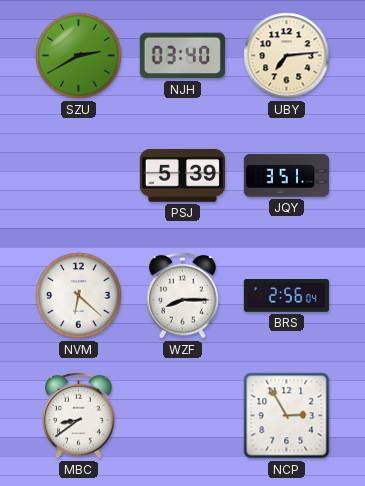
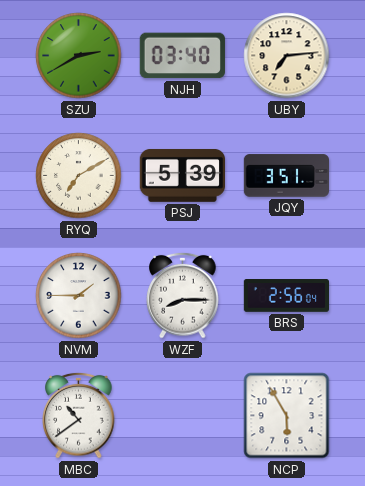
RYQ: none -> 7:10
NVM: 6:22 -> 1:45
MBC: 8:39 -> 10:39
NCP: 2:55 -> 5:55
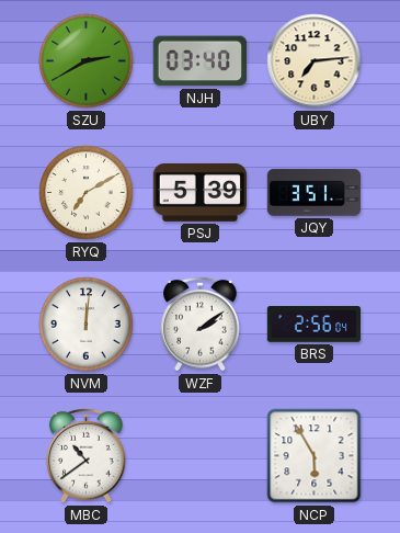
NVM: 1:45 -> 12:01
WZF: 8:15 -> 2:09
